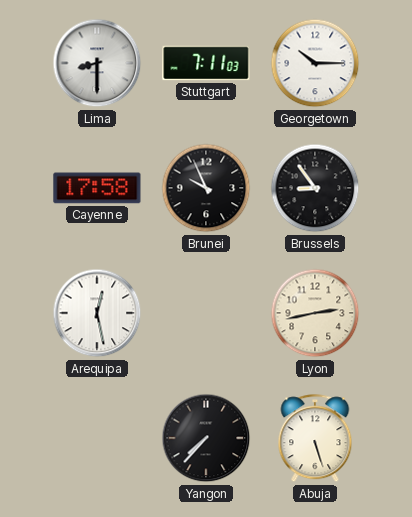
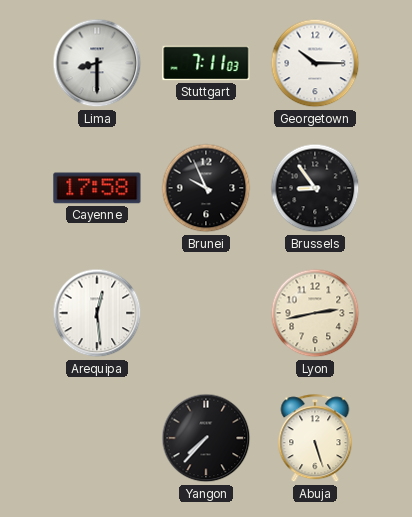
Arequipa: 12:28 -> 12:29
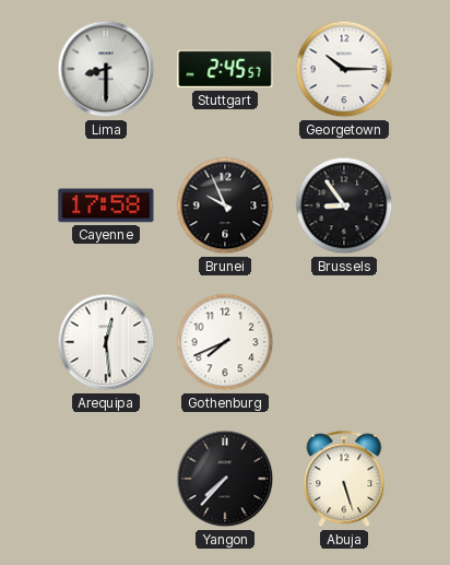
Stuttgart: 7:11 -> 2:45
Gothenburg: none -> 7:41
Lyon: 2:43 -> none
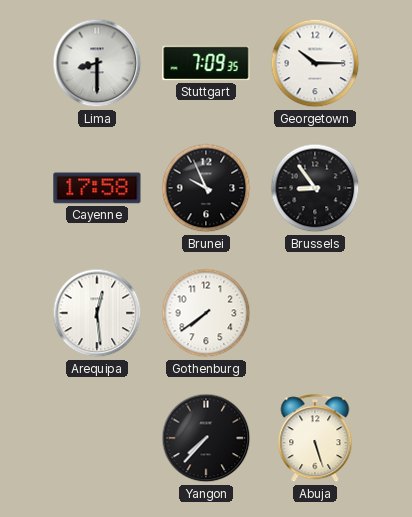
Stuttgart: 2:45 -> 7:09
Gothenburg: 7:41 -> 7:39
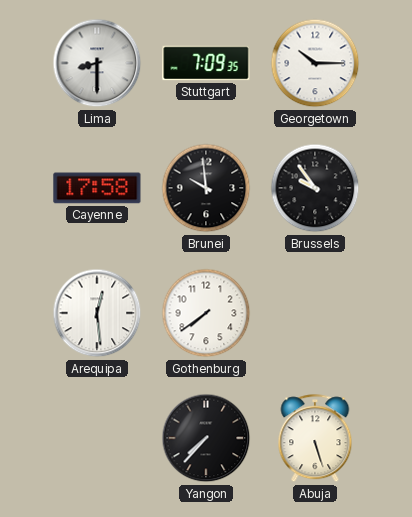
Brunei: 9:56 -> 9:59
Brussels: 8:54 -> 9:54
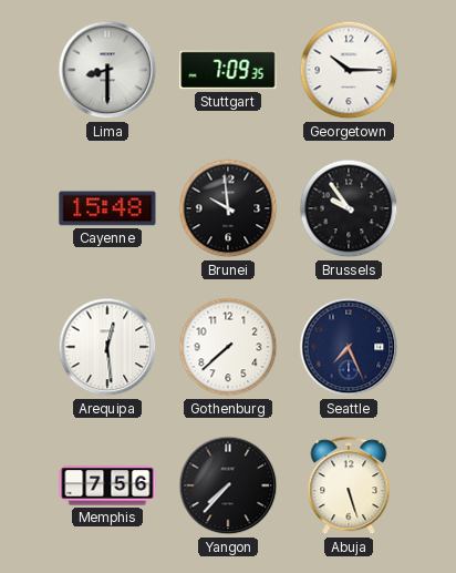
Cayenne: 17:58 -> 15:48
Gothenburg: 7:39 -> 7:38
Seattle: none -> 7:26
Memphis: none -> 7:56
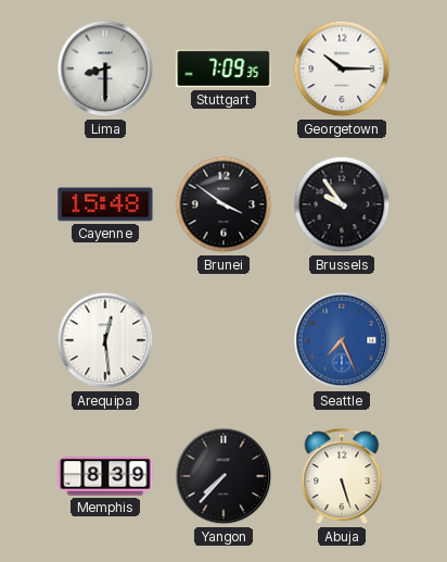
Brunei: 9:59 -> 3:51
Gothenburg: 7:38 -> none
Seattle dial: navy -> blue
Memphis: 7:56 -> 8:39
